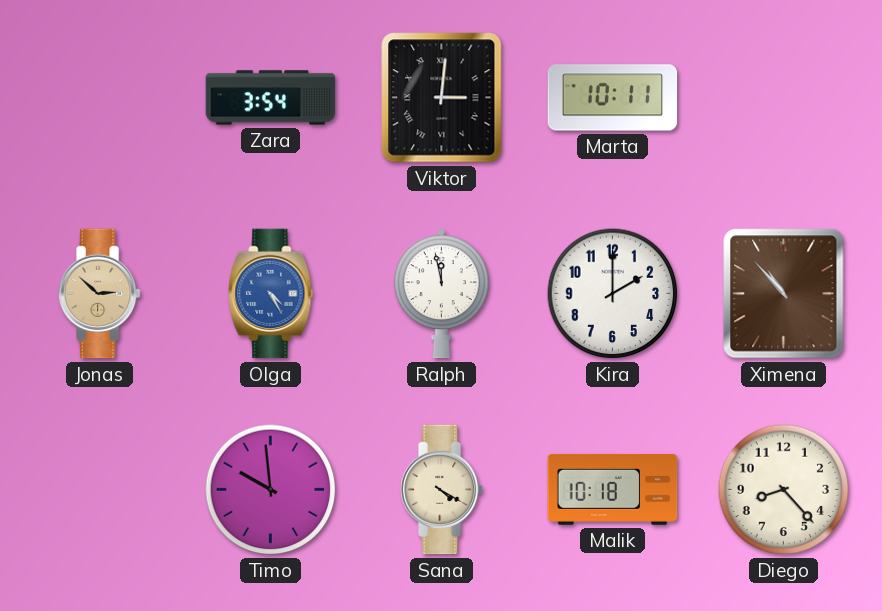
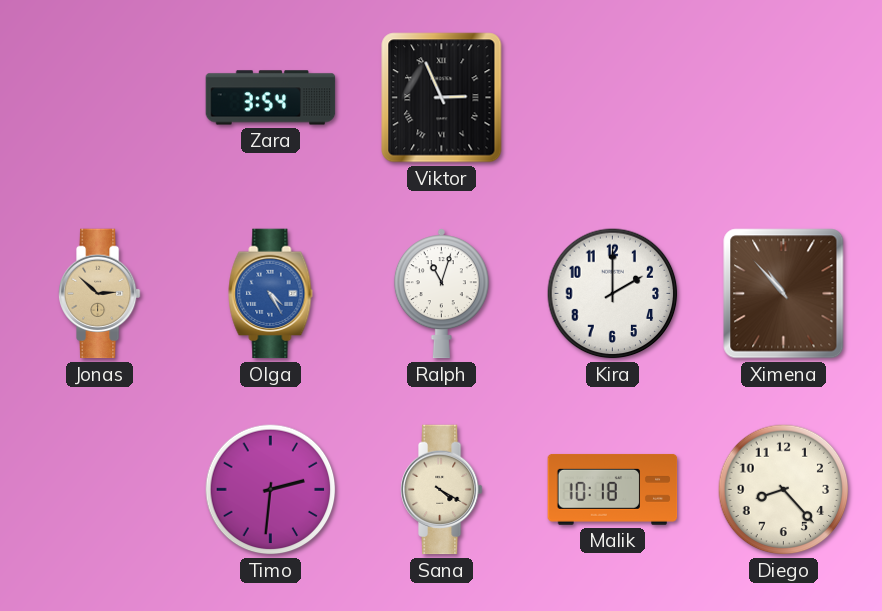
Viktor: 3:01 -> 2:56
Marta: 10:11 -> none
Ralph: 11:58 -> 11:03
Timo: 9:59 -> 2:31
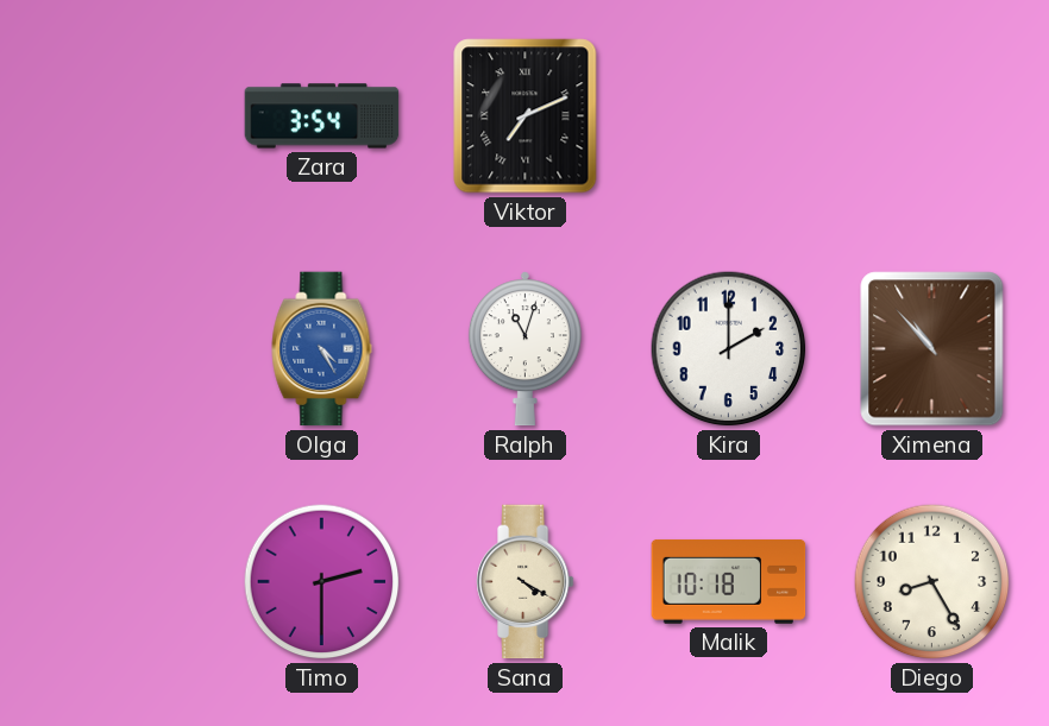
Viktor: 2:56 -> 7:11
Jonas: 2:52 -> none
Timo: 2:31 -> 2:30
Diego: 8:23 -> 8:25
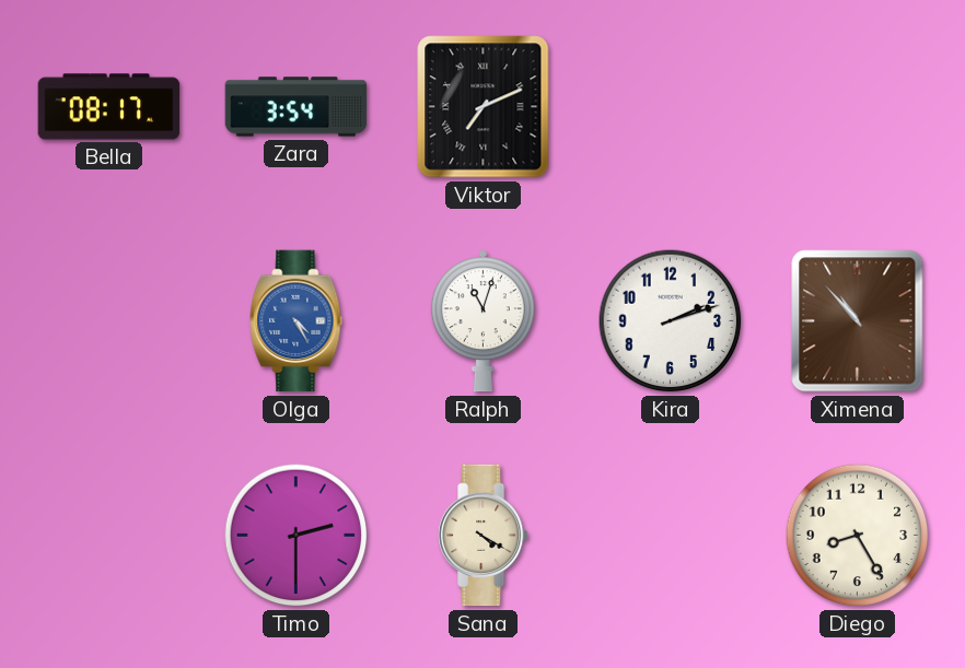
Bella: none -> 08:17
Kira: 2:00 -> 2:12
Malik: 10:18 -> none
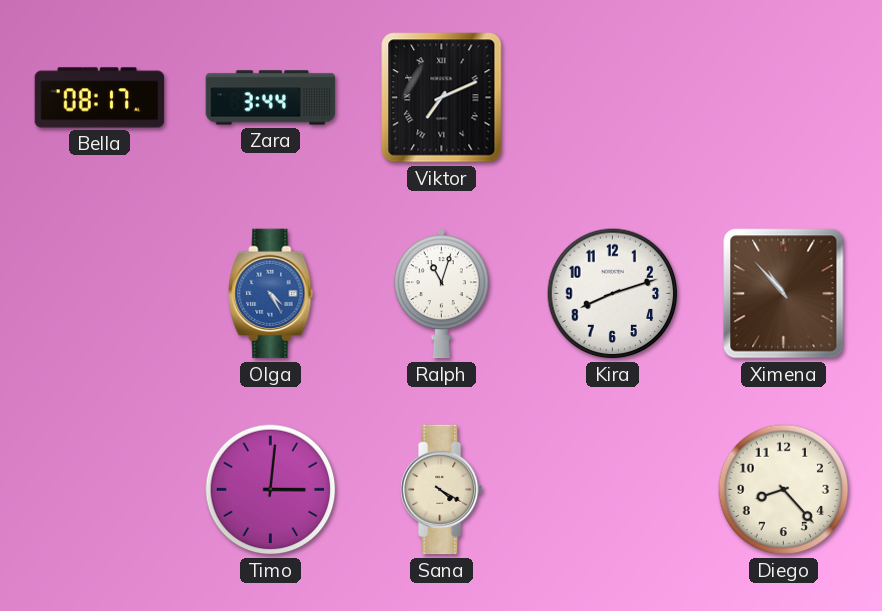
Zara: 3:54 -> 3:44
Kira: 2:12 -> 8:12
Timo: 2:30 -> 3:01
Diego: 8:25 -> 8:23
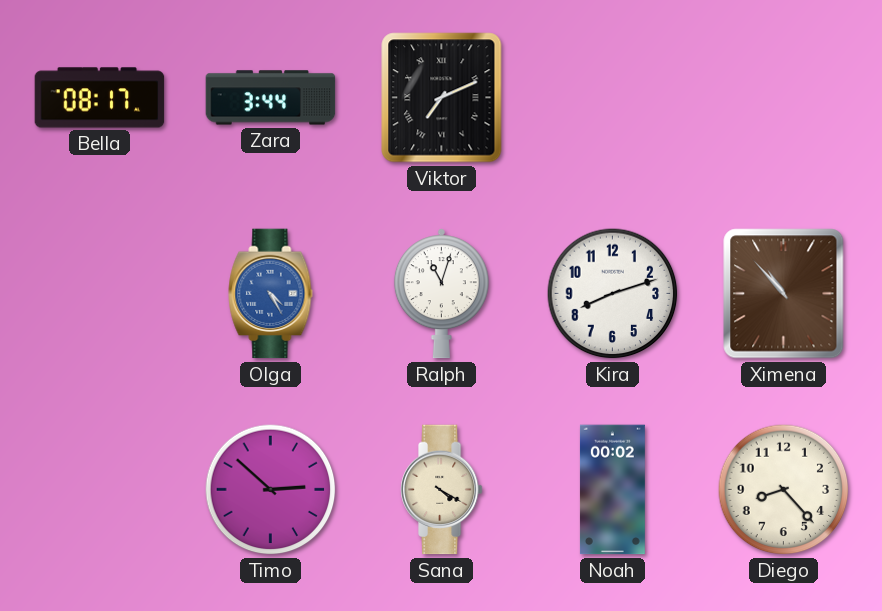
Timo: 3:01 -> 2:52
Noah: none -> 00:02
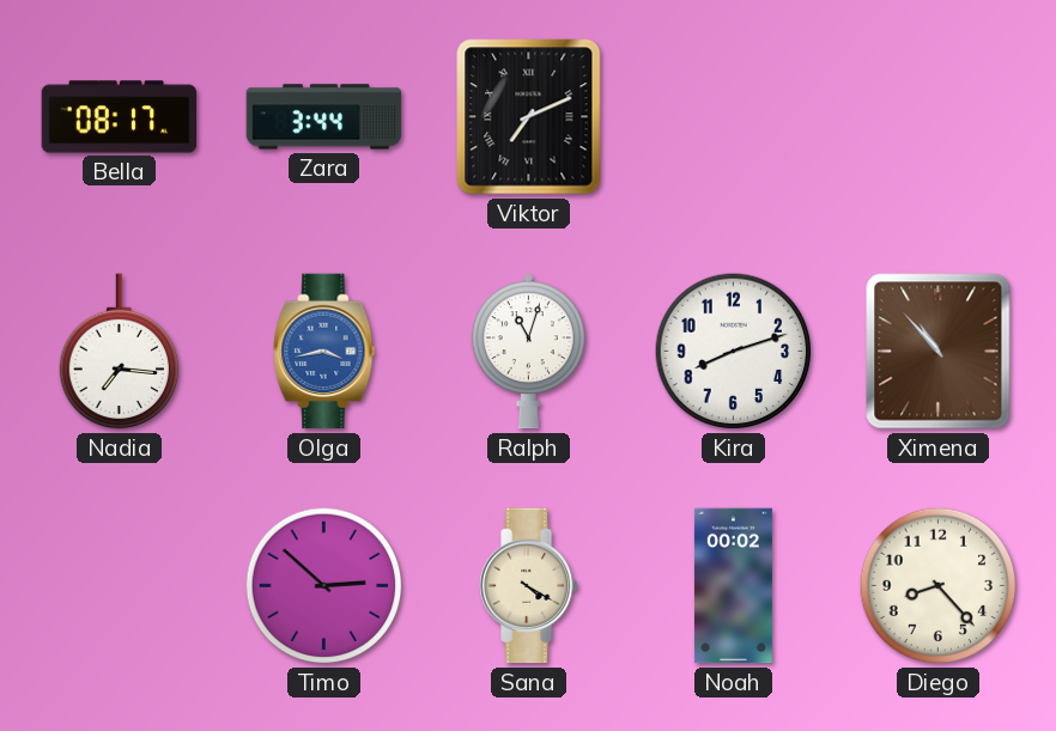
Nadia: none -> 7:16
Olga: 4:25 -> 3:43
